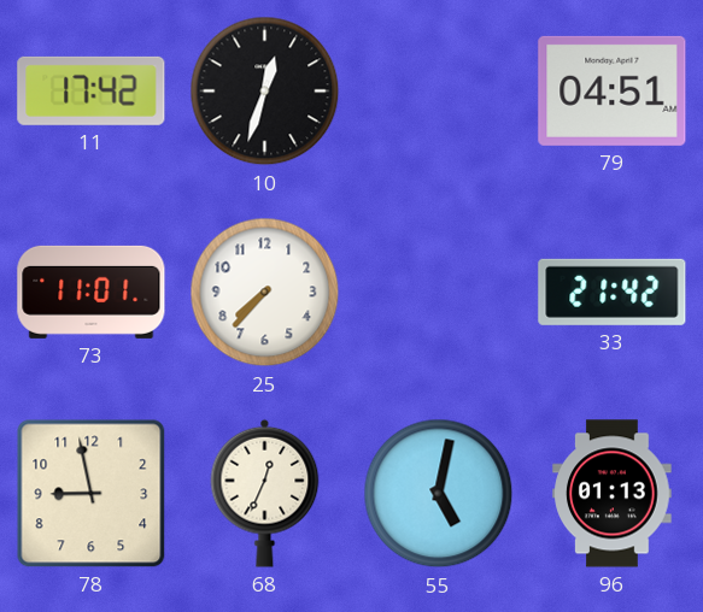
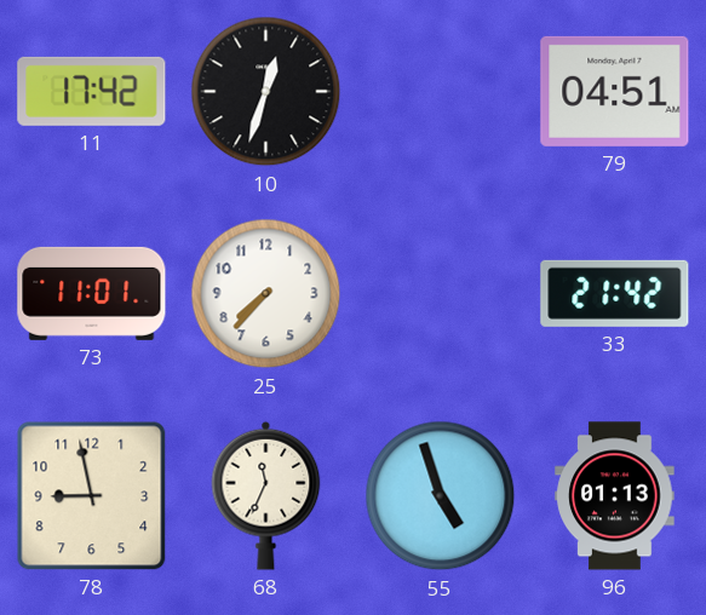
68: 12:34 -> 11:34
55: 5:02 -> 4:57
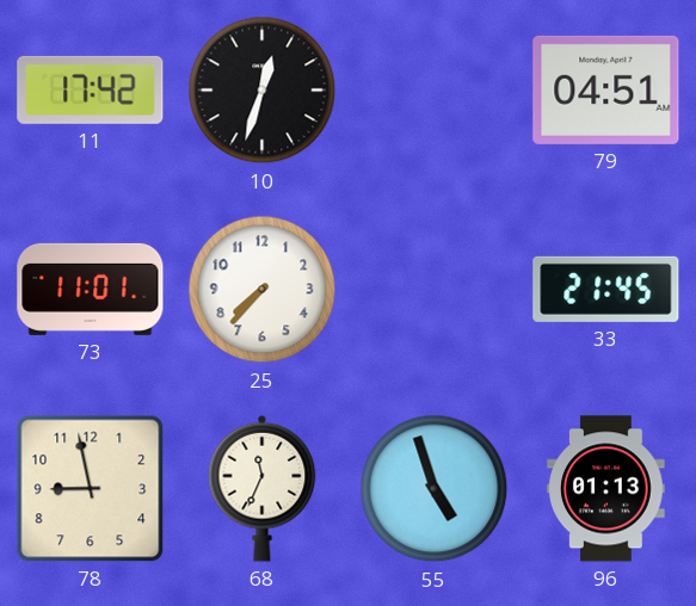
33: 21:42 -> 21:45
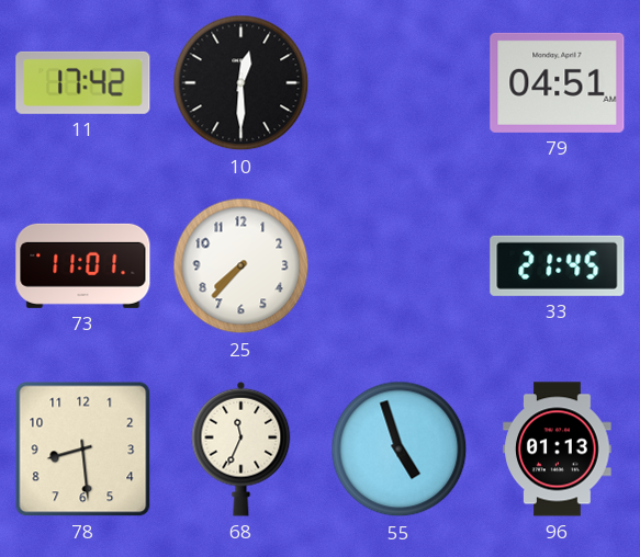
10: 12:33 -> 12:30
78: 8:58 -> 8:29
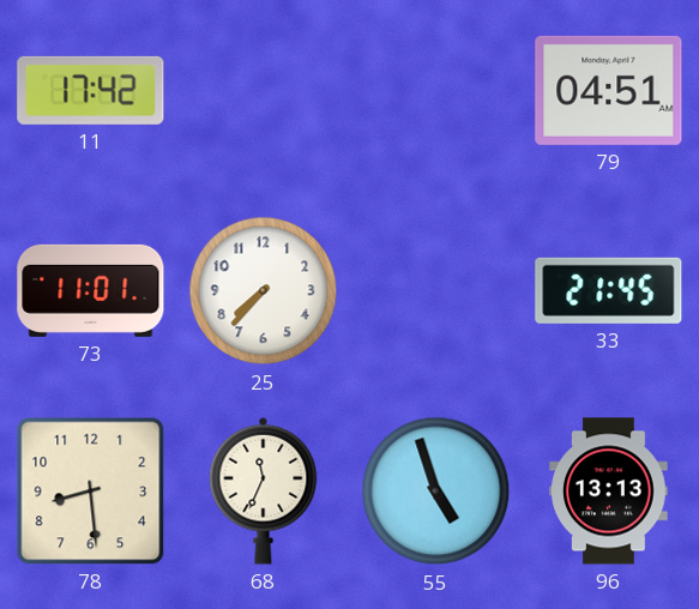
10: 12:30 -> none
96: 01:13 -> 13:13
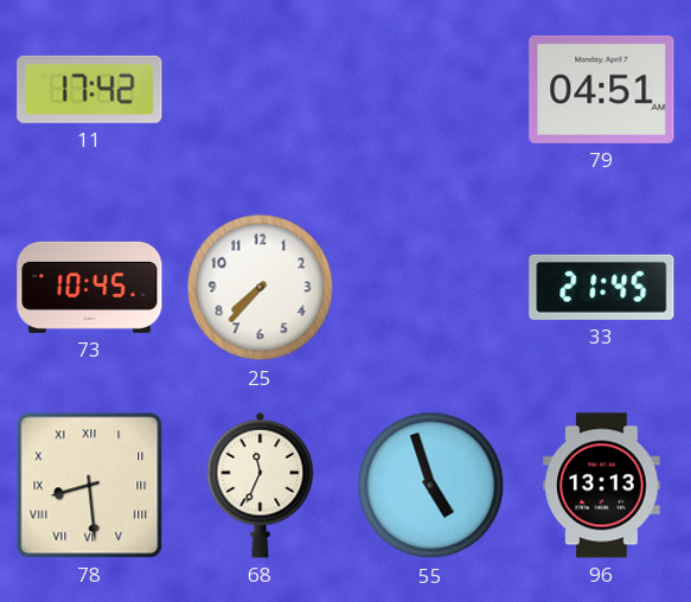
73: 11:01 -> 10:45
78 numerals: Arabic -> Roman
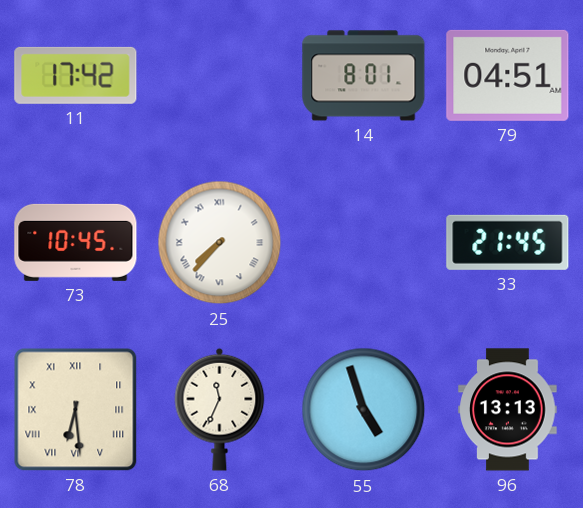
14: none -> 8:01
25 numerals: Arabic -> Roman
78: 8:29 -> 6:29
